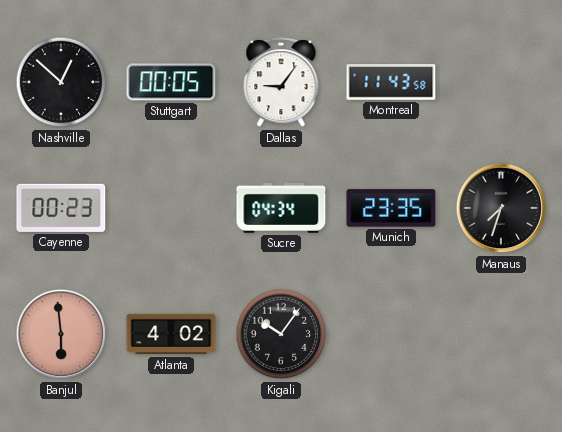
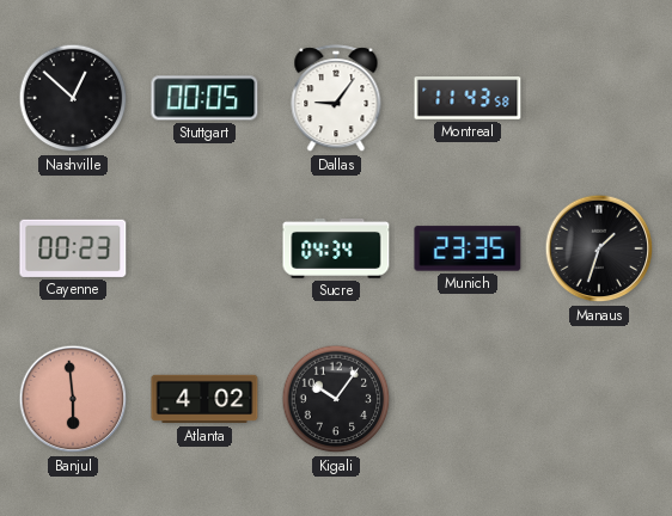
Manaus: 7:33 -> 1:33
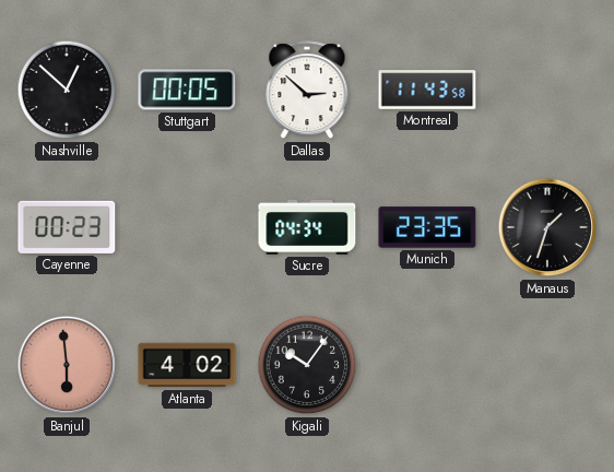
Dallas: 9:06 -> 2:52
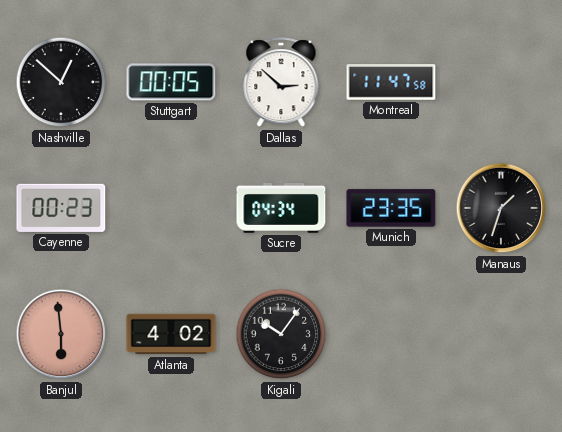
Montreal: 11:43 -> 11:47
